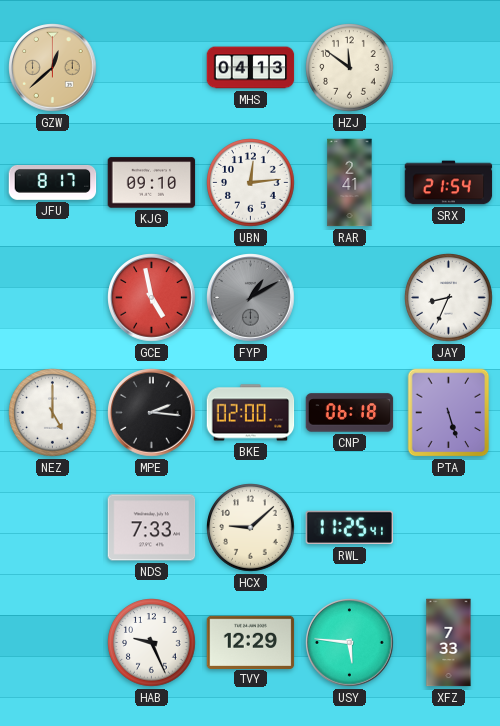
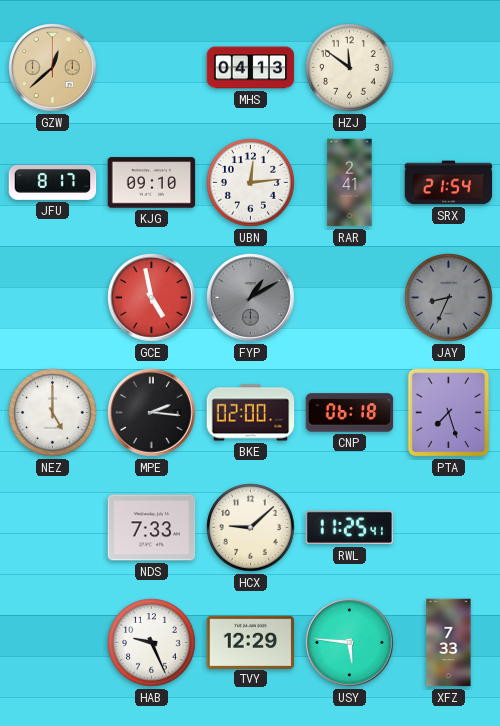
JAY dial: white -> grey
PTA: 5:27 -> 7:27
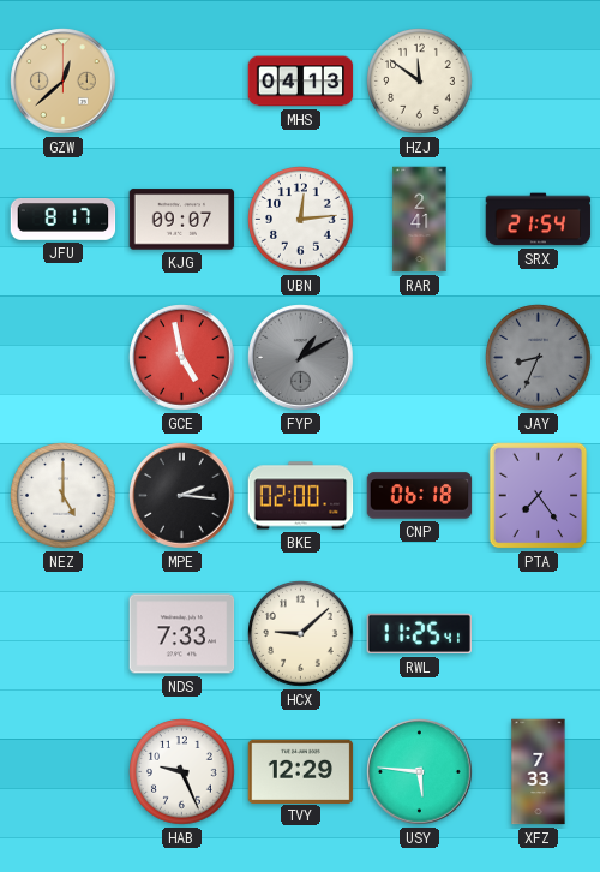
KJG: 09:10 -> 09:07
PTA: 7:27 -> 7:24
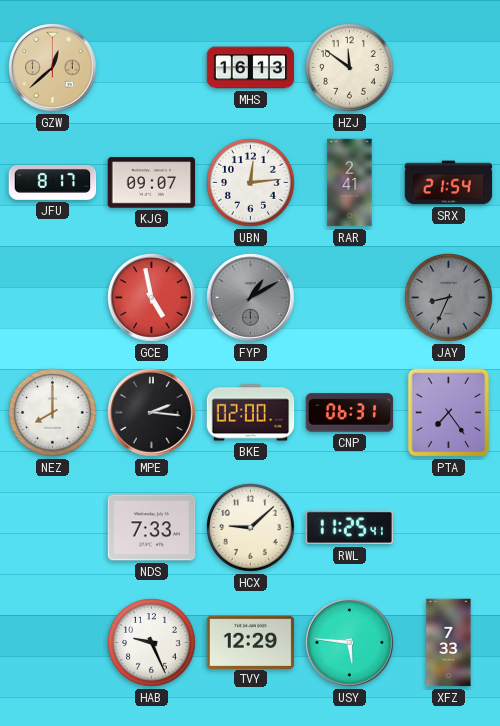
MHS: 04:13 -> 16:13
NEZ: 5:00 -> 8:00
CNP: 06:18 -> 06:31
